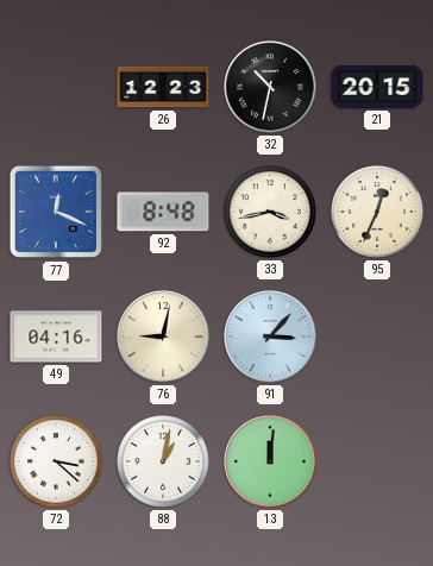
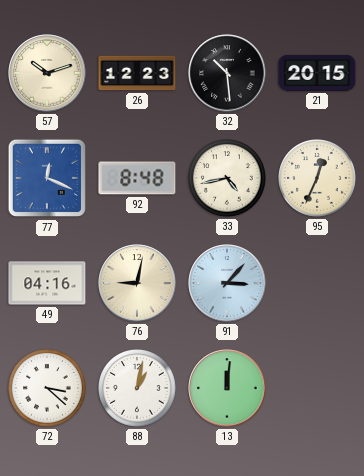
57: none -> 10:12
32: 10:32 -> 10:29
33: 3:43 -> 4:43
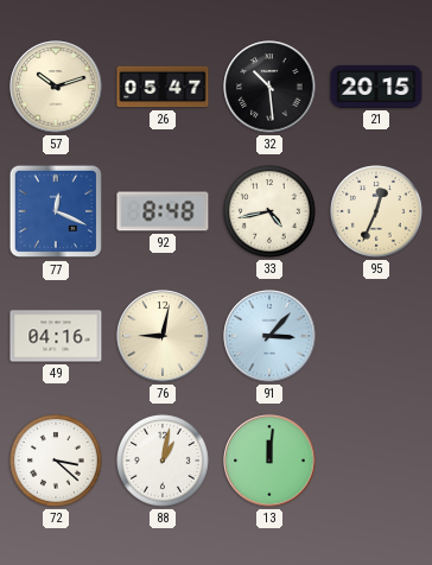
26: 12:23 -> 05:47
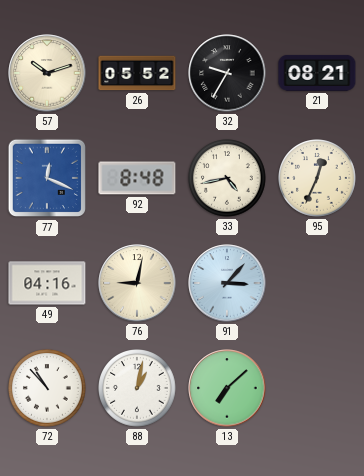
26: 05:47 -> 05:52
32: 10:29 -> 9:35
21: 20:15 -> 08:21
72: 3:22 -> 10:53
13: 12:01 -> 7:08
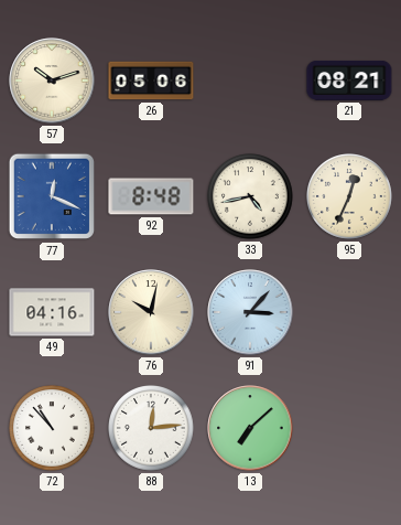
26: 05:52 -> 05:06
32: 9:35 -> none
76: 9:02 -> 10:02
88: 1:02 -> 12:14
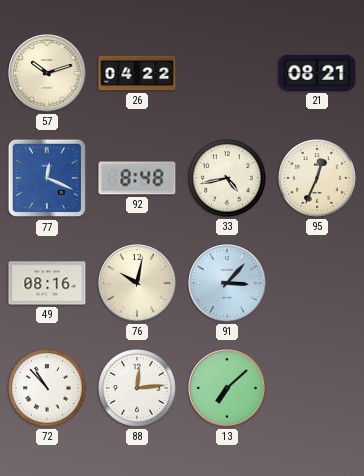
26: 05:06 -> 04:22
49: 04:16 -> 08:16
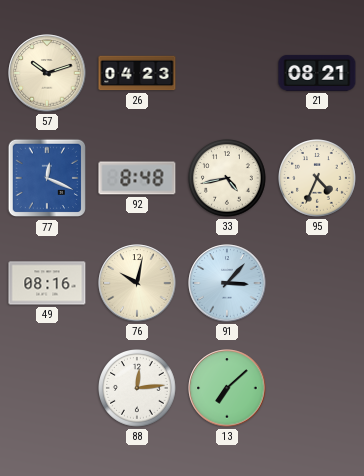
26: 04:22 -> 04:23
95: 12:34 -> 4:34
72: 10:53 -> none
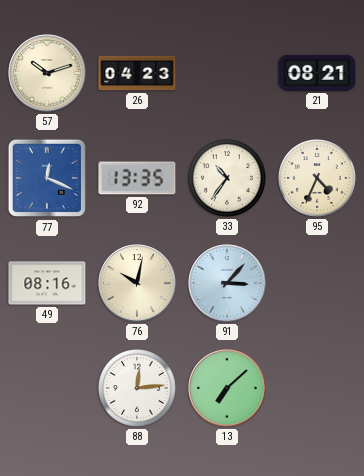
92: 8:48 -> 13:35
33: 4:43 -> 10:36
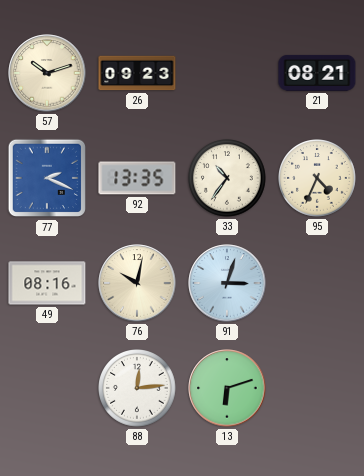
26: 04:23 -> 09:23
77: 12:19 -> 2:19
91: 3:07 -> 3:03
13: 7:08 -> 6:12
